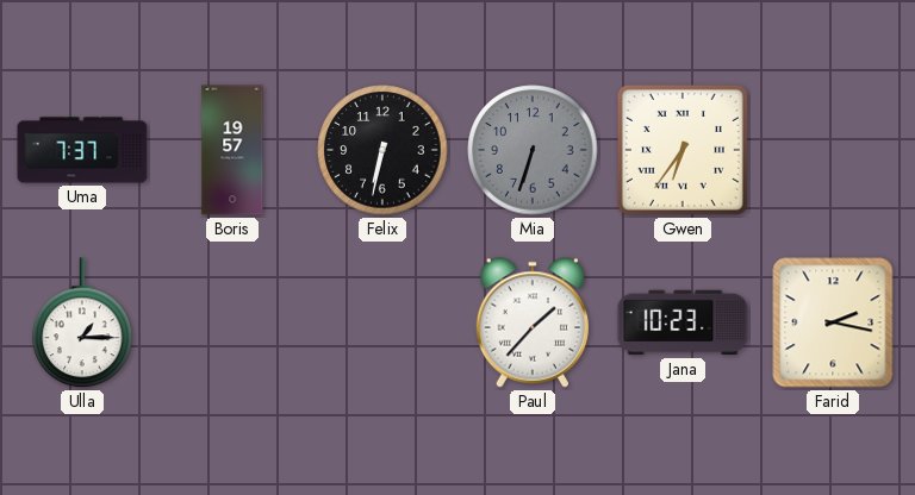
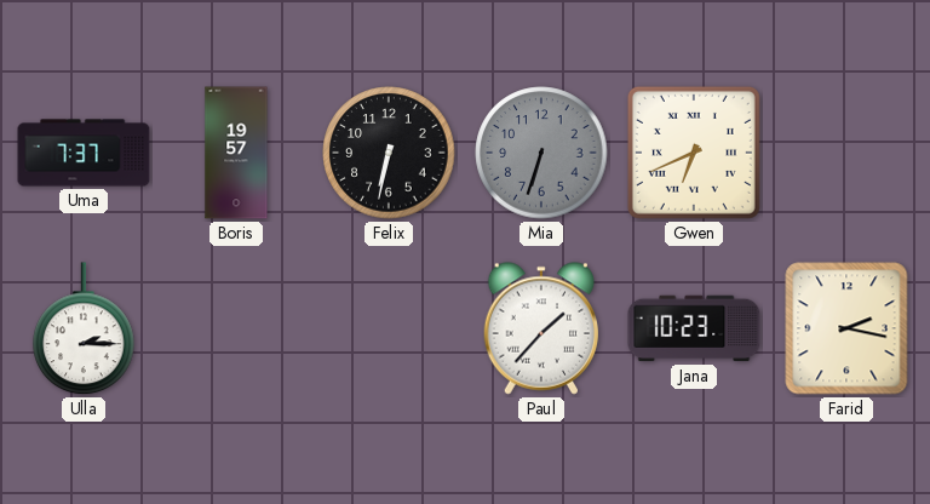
Gwen: 6:36 -> 6:41
Ulla: 1:15 -> 2:15
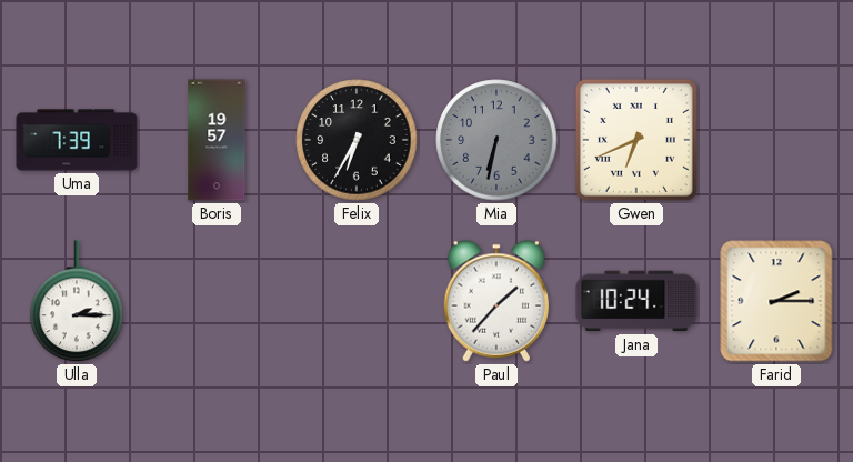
Uma: 7:37 -> 7:39
Felix: 6:32 -> 6:35
Mia: 6:33 -> 6:32
Jana: 10:23 -> 10:24
Farid: 2:17 -> 2:15
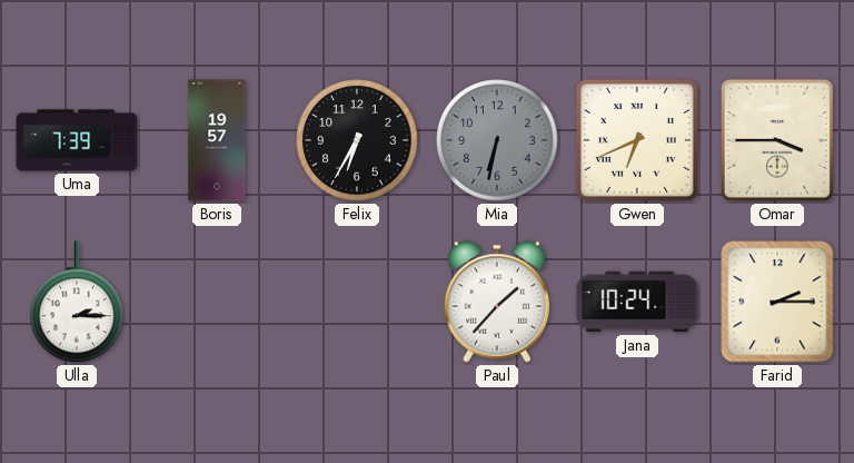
Omar: none -> 3:45
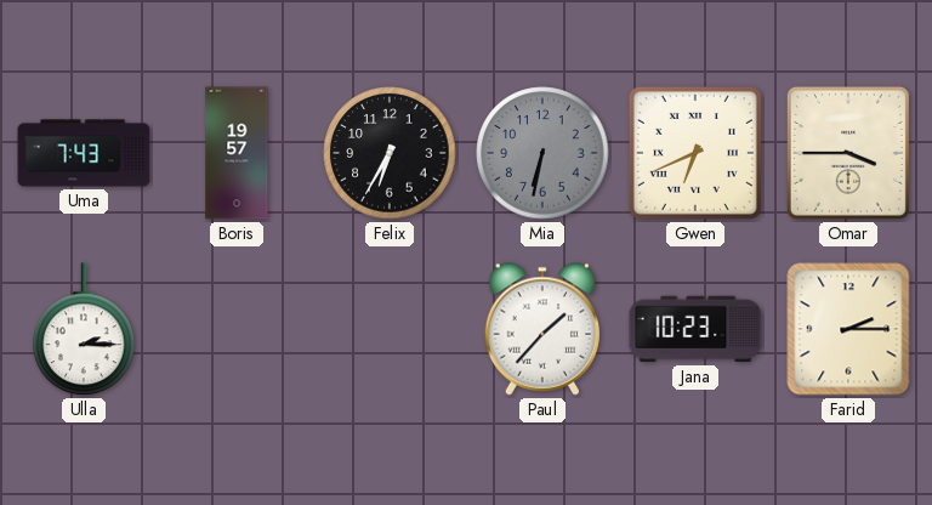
Uma: 7:39 -> 7:43
Jana: 10:24 -> 10:23
